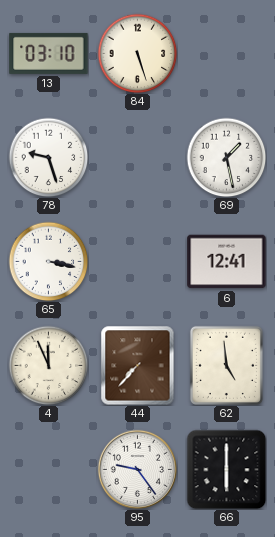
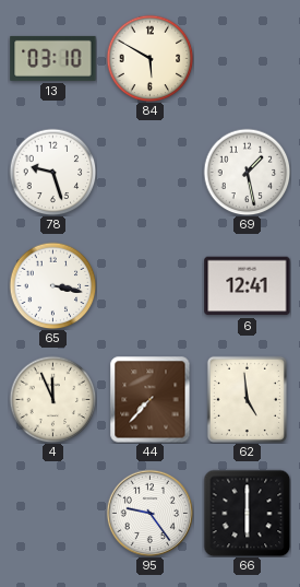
84: 5:27 -> 5:50
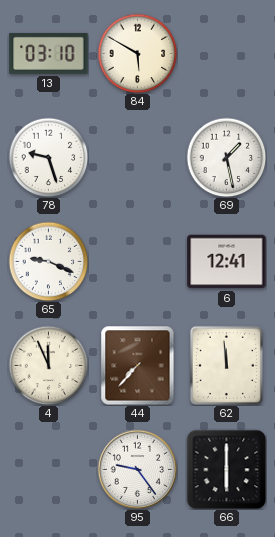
65: 3:17 -> 9:19
62: 4:59 -> 11:59
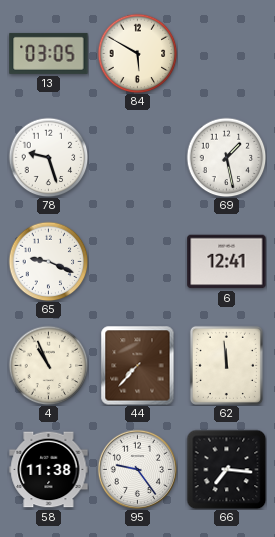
13: 03:10 -> 03:05
4: 11:56 -> 10:56
58: none -> 11:38
66: 6:00 -> 7:16
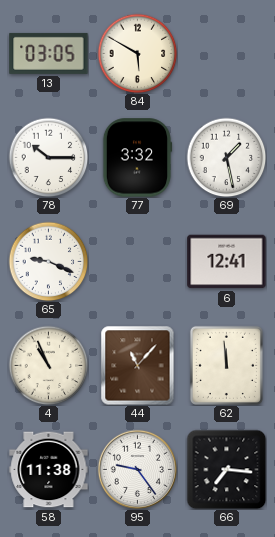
78: 9:27 -> 10:15
77: none -> 3:32
44: 7:37 -> 11:07
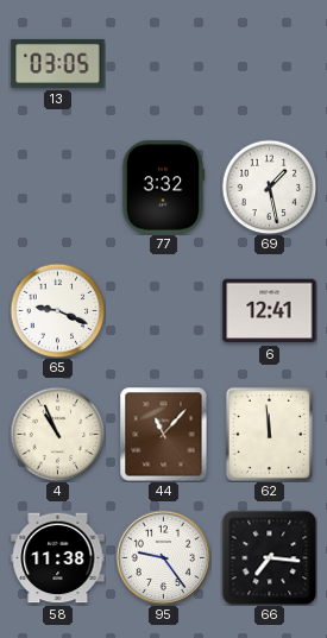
84: 5:50 -> none
78: 10:15 -> none
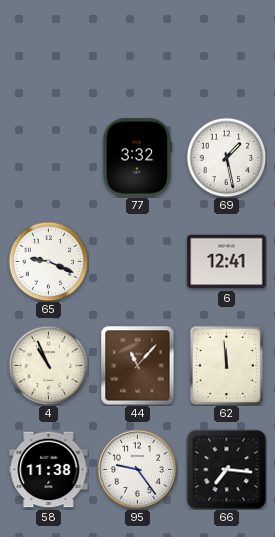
13: 03:05 -> none
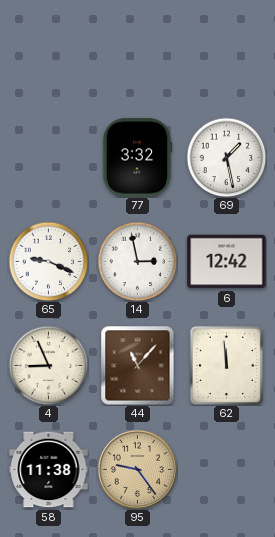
14: none -> 2:58
6: 12:41 -> 12:42
4: 10:56 -> 8:56
95 dial: white -> champagne
66: 7:16 -> none
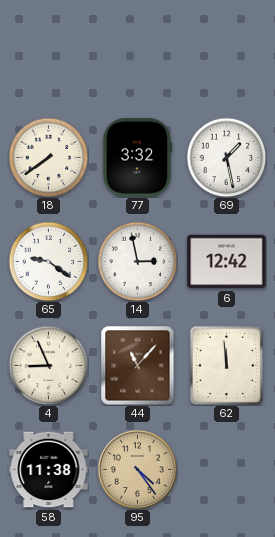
18: none -> 7:39
65: 9:19 -> 9:21
95: 9:24 -> 4:24
